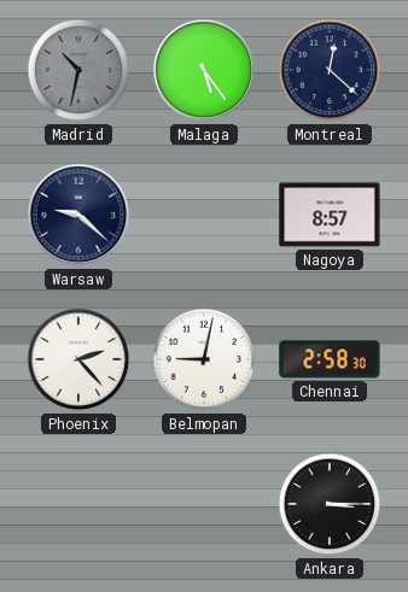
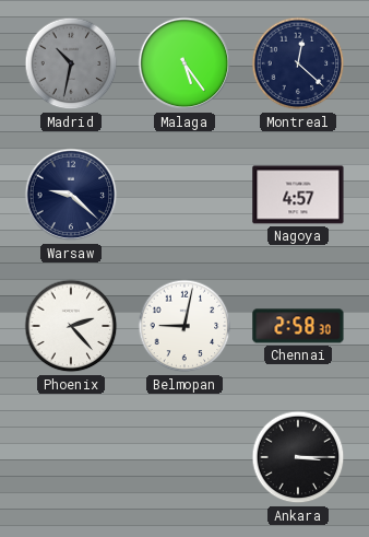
Nagoya: 8:57 -> 4:57
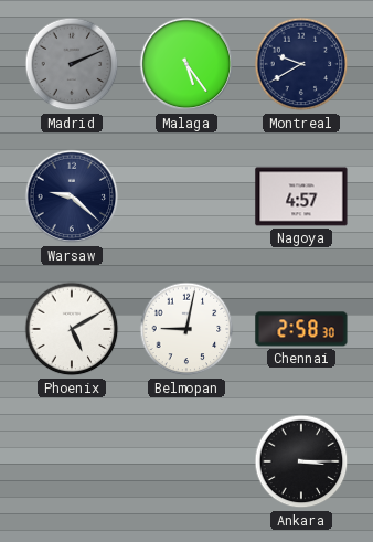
Madrid: 10:32 -> 2:11
Montreal: 12:22 -> 9:40
Phoenix: 2:23 -> 5:10
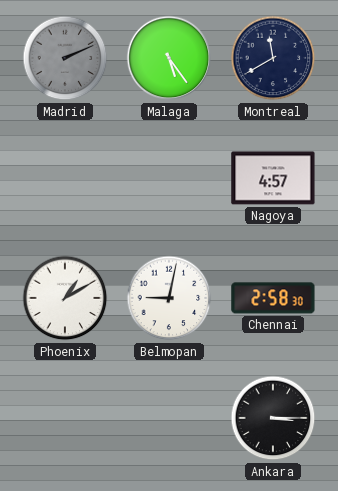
Montreal: 9:40 -> 11:40
Warsaw: 9:22 -> none
Phoenix: 5:10 -> 1:10
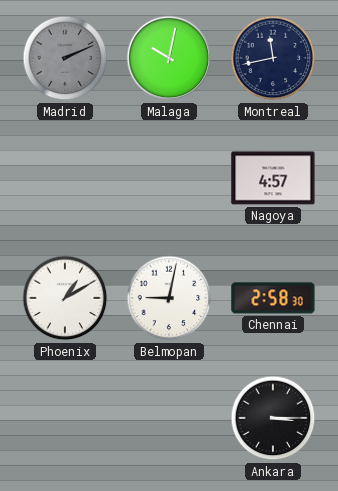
Malaga: 5:24 -> 10:02
Montreal: 11:40 -> 11:43
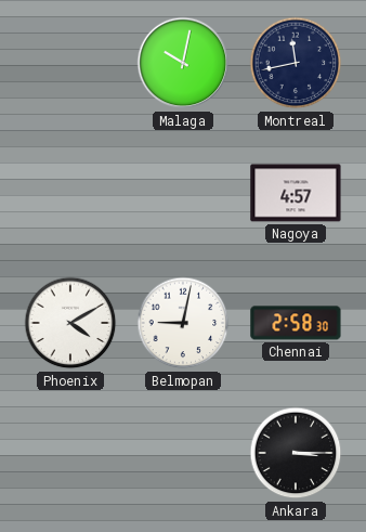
Madrid: 2:11 -> none
Phoenix: 1:10 -> 4:10
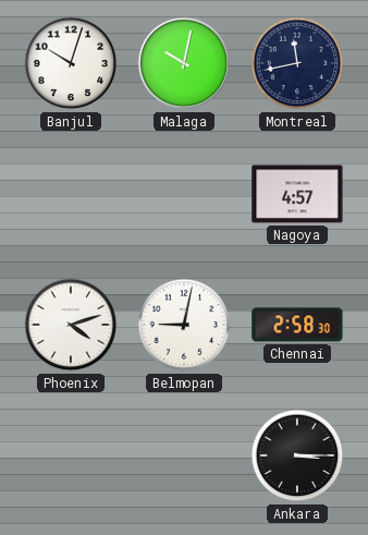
Banjul: none -> 10:03
Phoenix: 4:10 -> 4:12
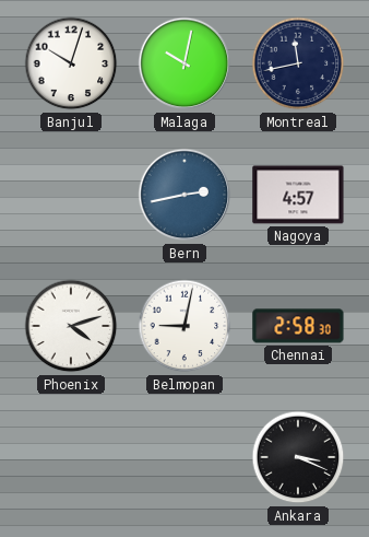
Bern: none -> 2:43
Ankara: 3:15 -> 3:19
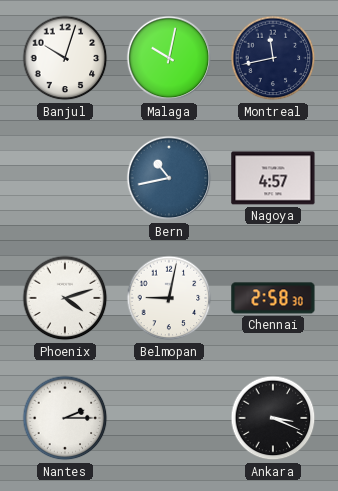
Bern: 2:43 -> 10:43
Nantes: none -> 2:15
